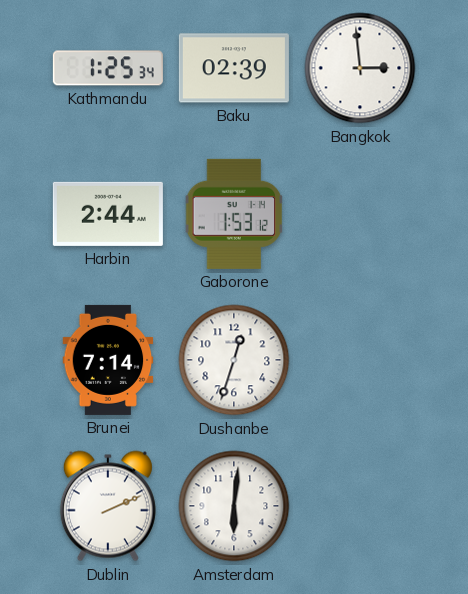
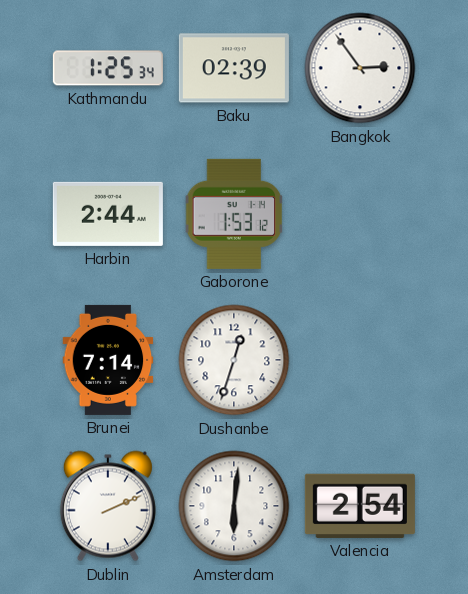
Bangkok: 2:59 -> 2:54
Valencia: none -> 2:54
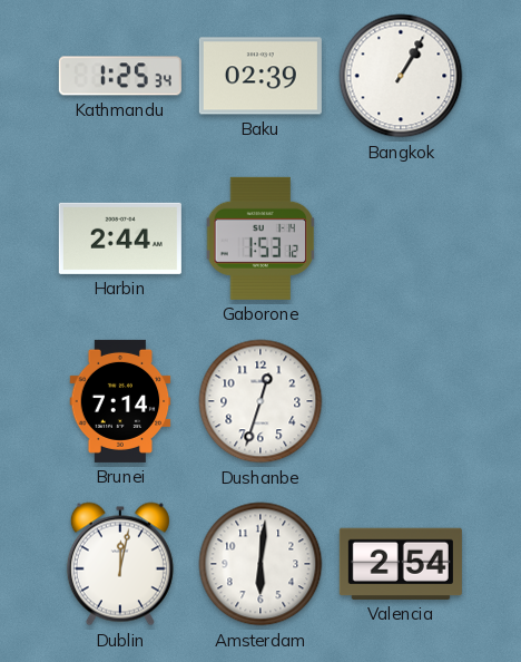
Bangkok: 2:54 -> 1:05
Dublin: 2:11 -> 12:02
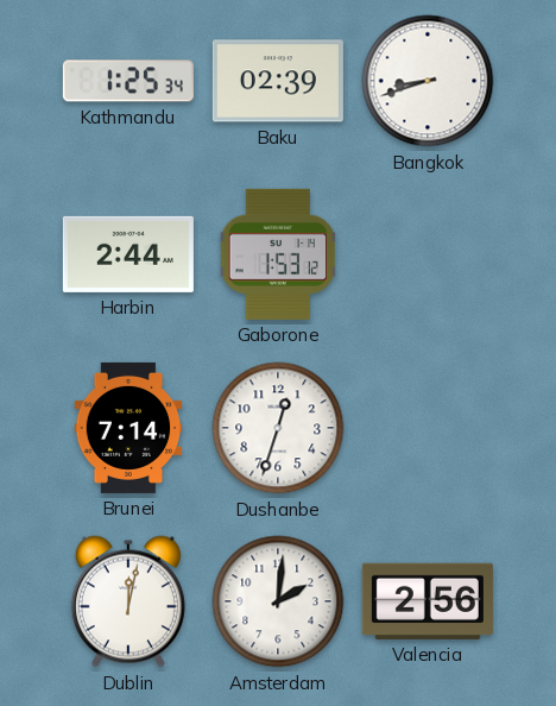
Bangkok: 1:05 -> 8:42
Amsterdam: 6:01 -> 2:01
Valencia: 2:54 -> 2:56
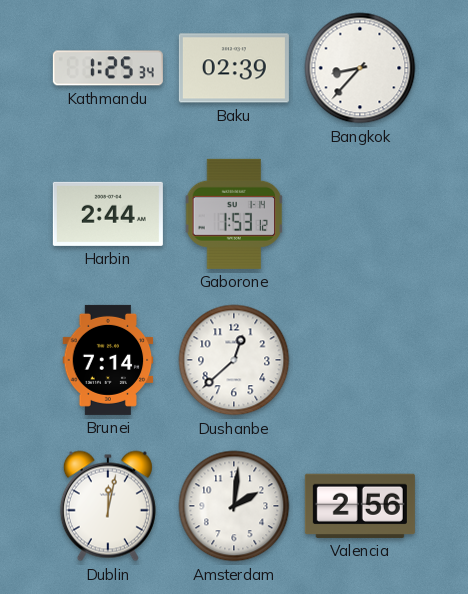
Bangkok: 8:42 -> 8:37
Dushanbe: 12:33 -> 12:38
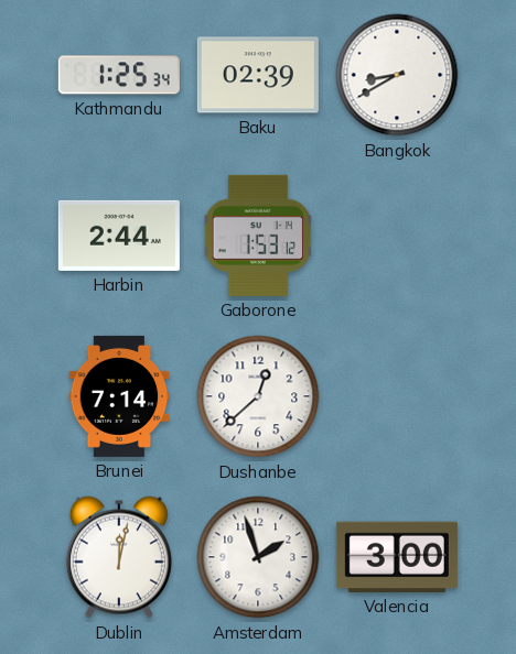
Bangkok: 8:37 -> 8:40
Amsterdam: 2:01 -> 1:57
Valencia: 2:56 -> 3:00
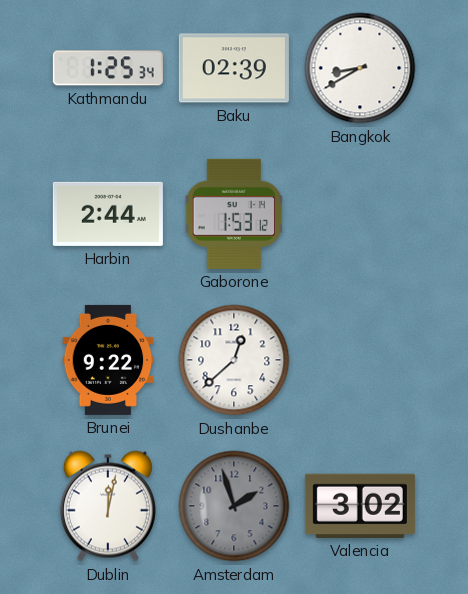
Brunei: 7:14 -> 9:22
Amsterdam dial: white -> grey
Valencia: 3:00 -> 3:02
